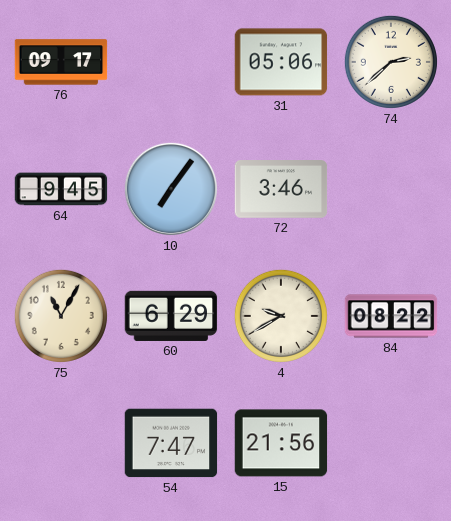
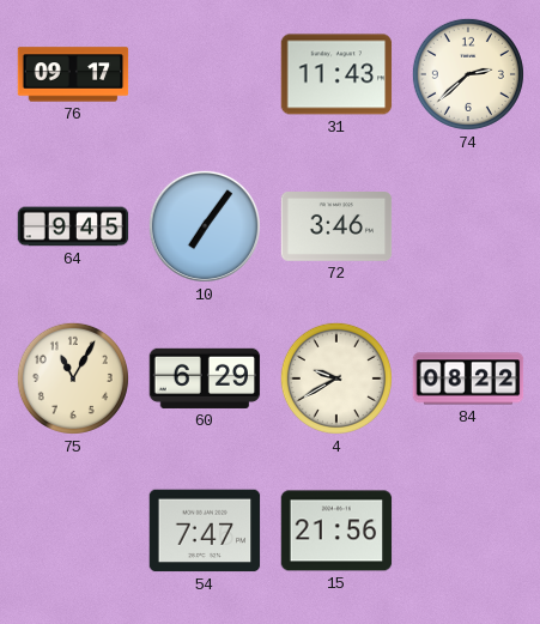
31: 05:06 -> 11:43
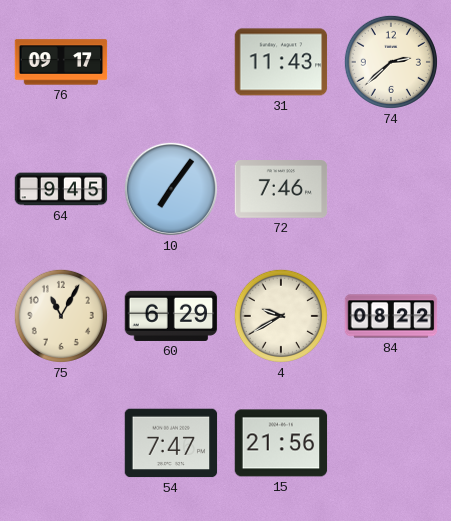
72: 3:46 -> 7:46
